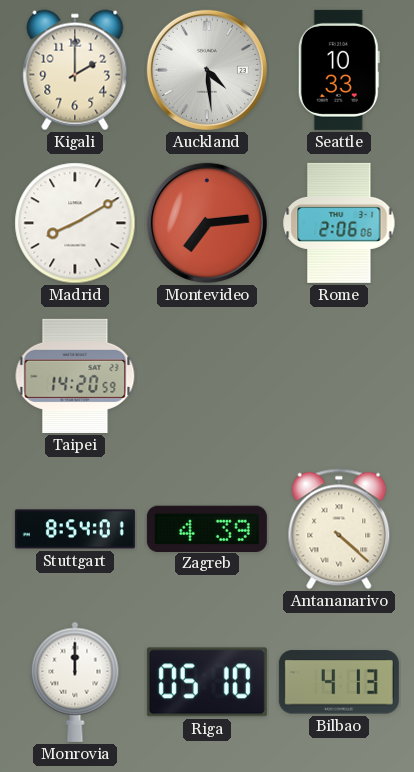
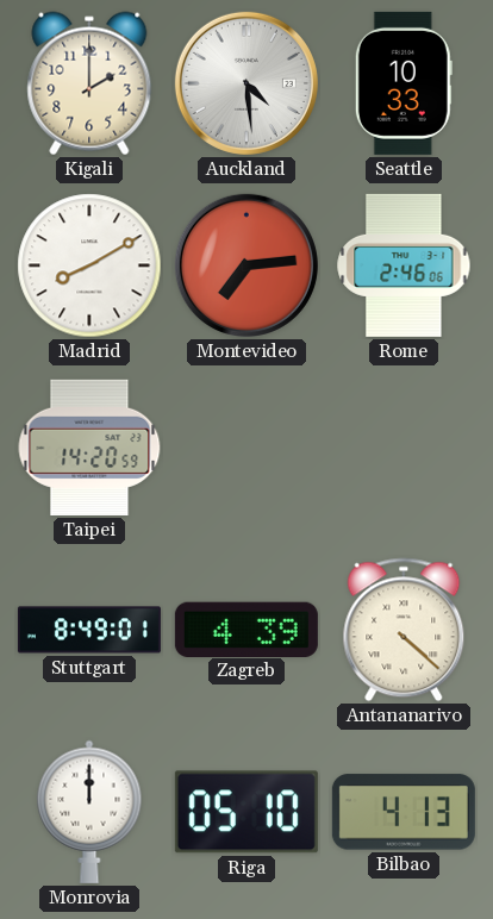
Rome: 2:06 -> 2:46
Stuttgart: 8:54 -> 8:49
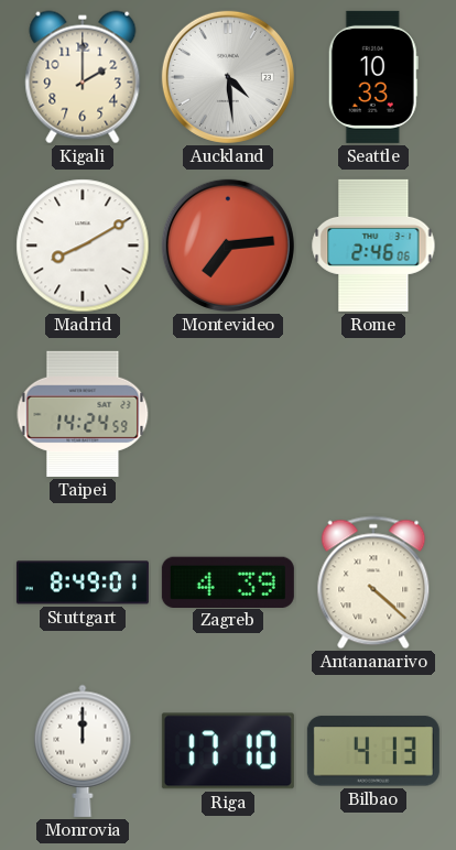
Taipei: 14:20 -> 14:24
Riga: 05:10 -> 17:10
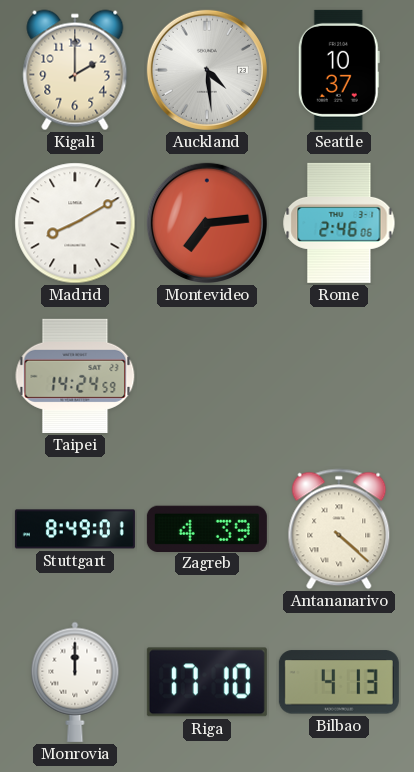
Seattle: 10:33 -> 10:37
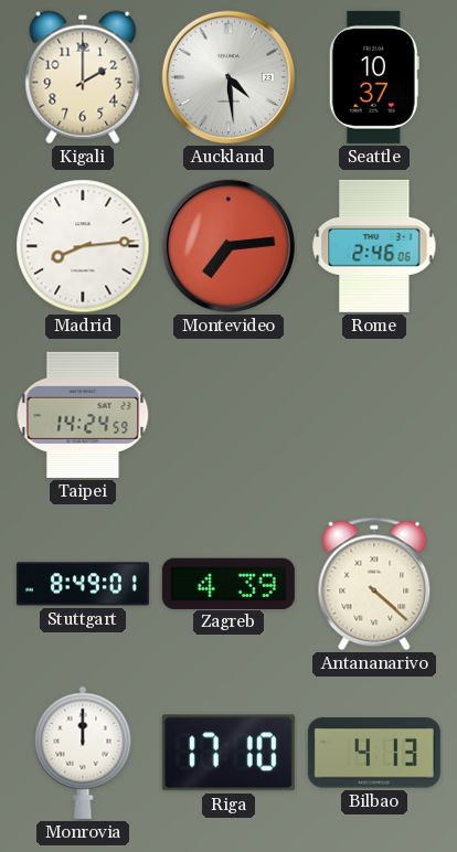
Madrid: 8:10 -> 8:14
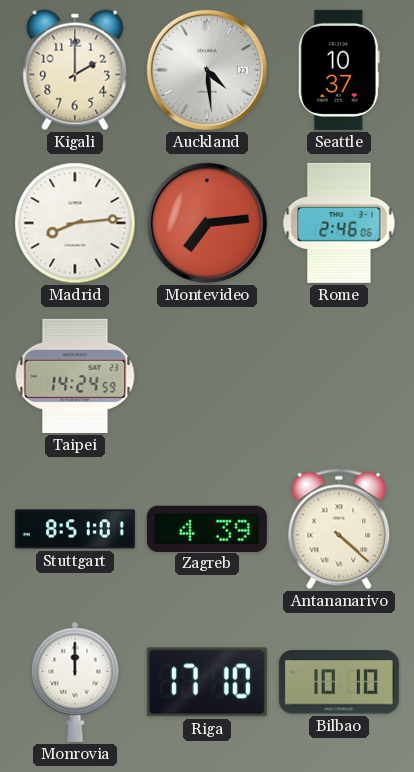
Stuttgart: 8:49 -> 8:51
Bilbao: 4:13 -> 10:10
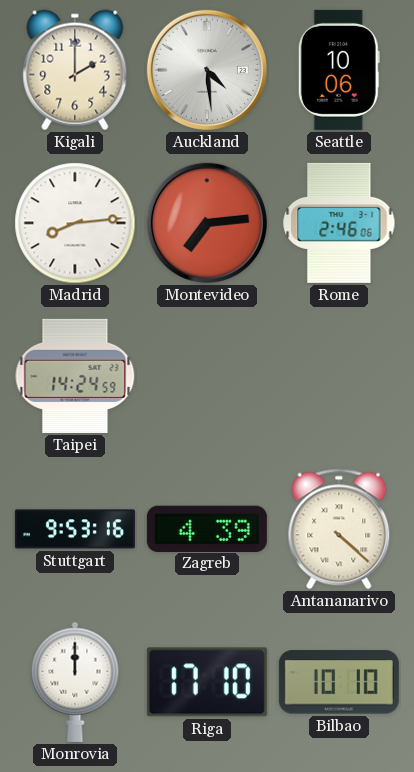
Seattle: 10:37 -> 10:06
Stuttgart: 8:51 -> 9:53
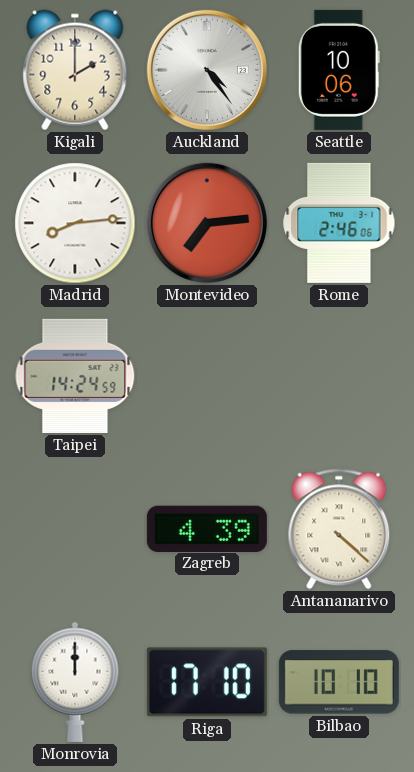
Auckland: 4:29 -> 4:24
Stuttgart: 9:53 -> none
